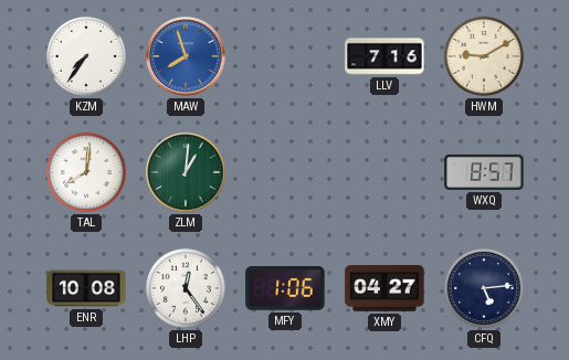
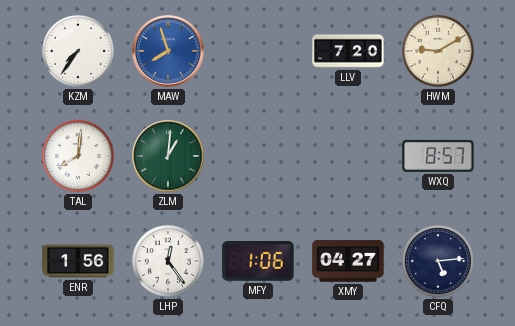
LLV: 7:16 -> 7:20
ENR: 10:08 -> 1:56
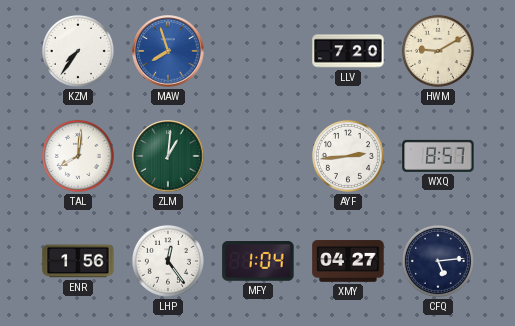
AYF: none -> 2:44
MFY: 1:06 -> 1:04
